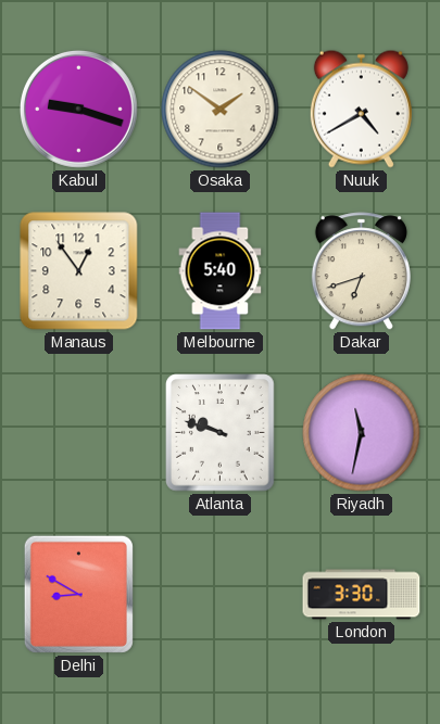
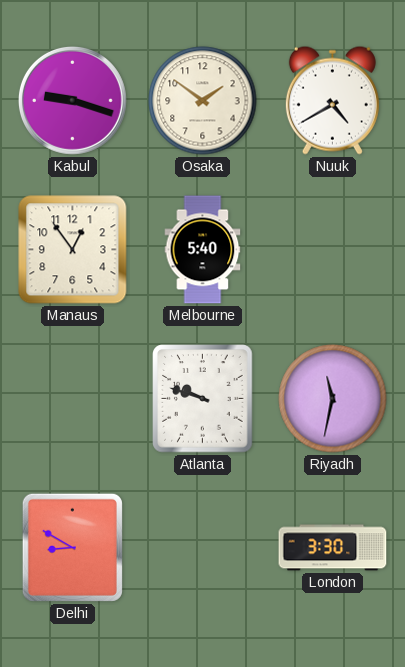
Dakar: 6:42 -> none
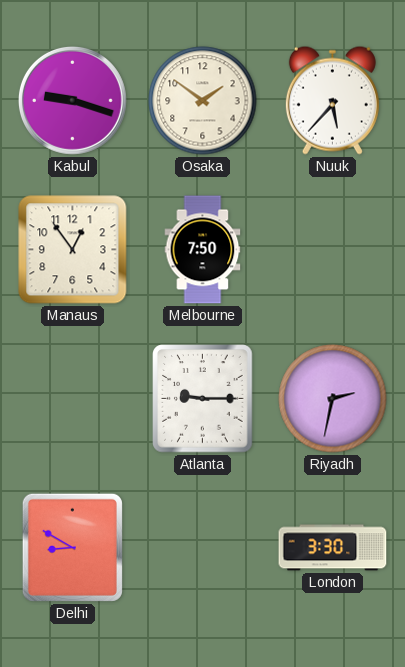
Nuuk: 4:40 -> 5:37
Melbourne: 5:40 -> 7:50
Atlanta: 9:48 -> 9:15
Riyadh: 11:32 -> 2:32
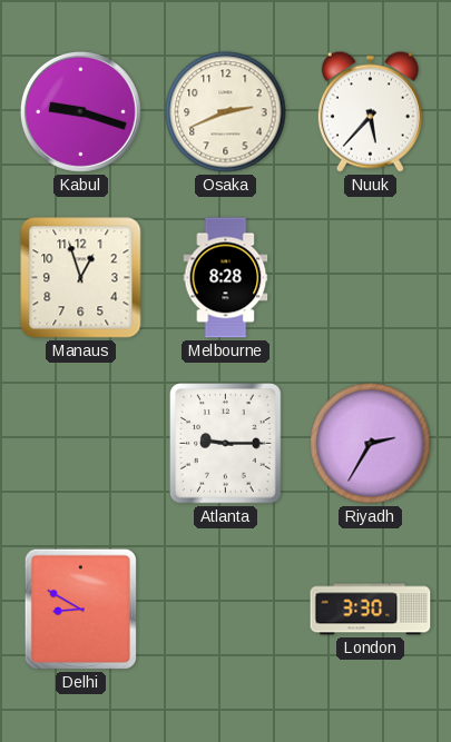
Osaka: 1:51 -> 2:41
Manaus: 12:54 -> 12:57
Melbourne: 7:50 -> 8:28
Riyadh: 2:32 -> 2:35
